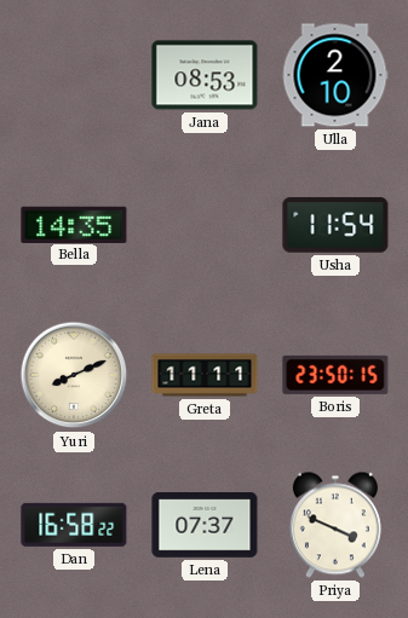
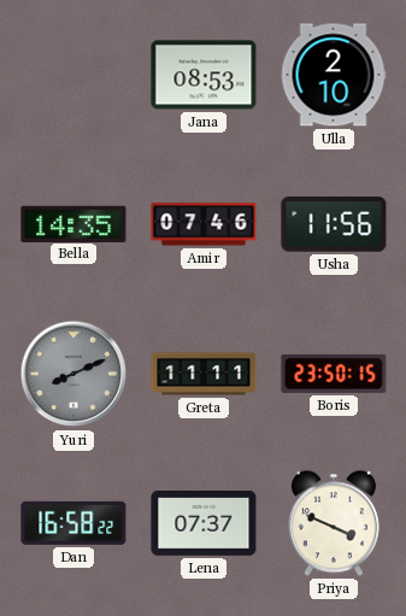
Amir: none -> 07:46
Usha: 11:54 -> 11:56
Yuri dial: cream -> grey
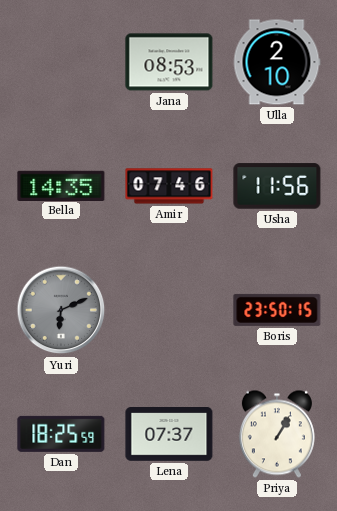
Yuri: 8:11 -> 6:11
Greta: 11:11 -> none
Dan: 16:58 -> 18:25
Priya: 3:49 -> 1:05
